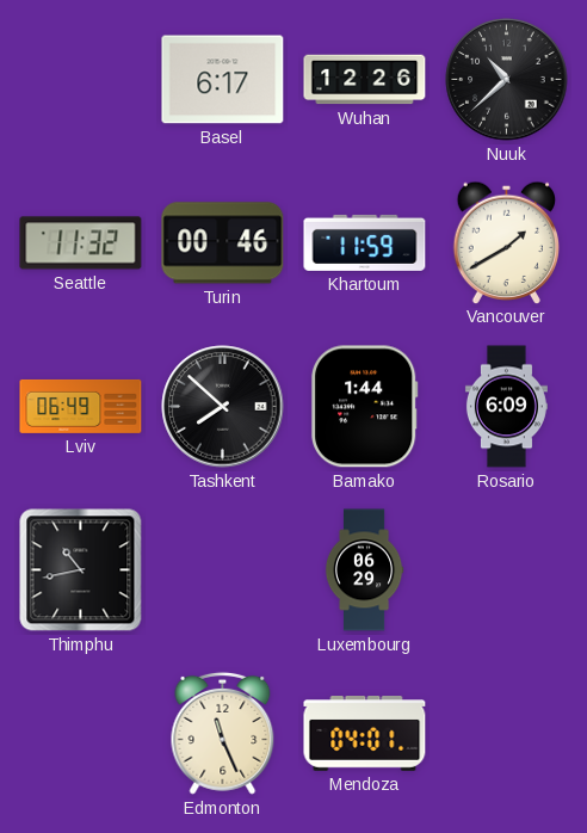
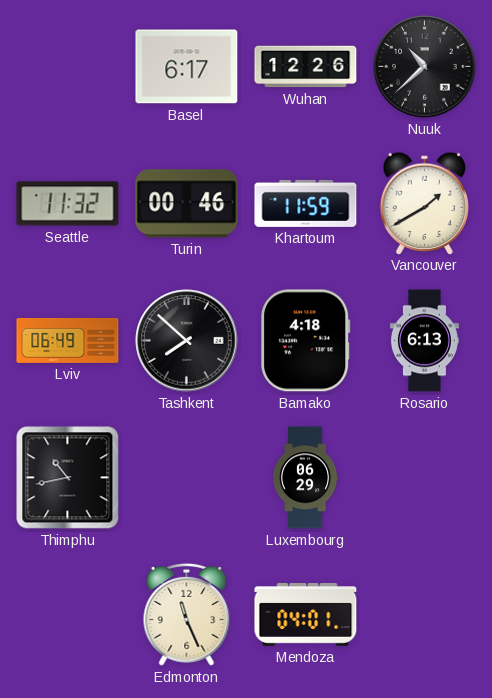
Bamako: 1:44 -> 4:18
Rosario: 6:09 -> 6:13
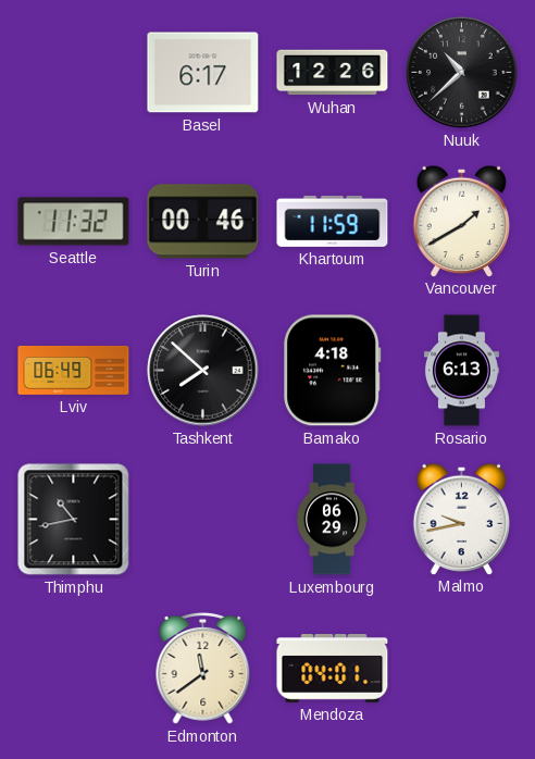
Malmo: none -> 9:43
Edmonton: 11:26 -> 11:39
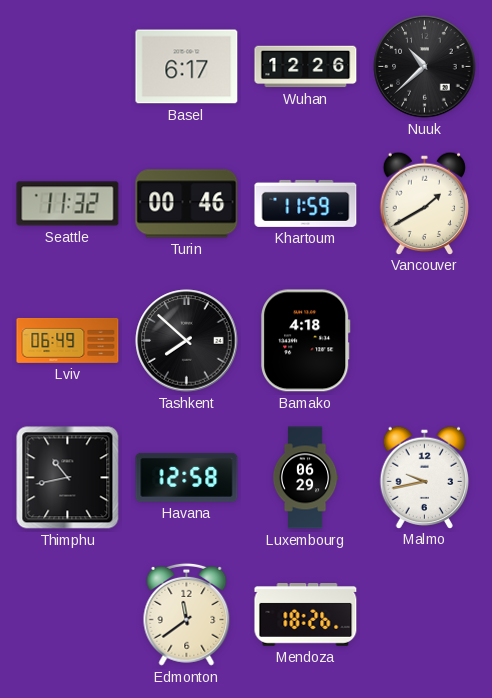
Rosario: 6:13 -> none
Havana: none -> 12:58
Mendoza: 04:01 -> 18:26
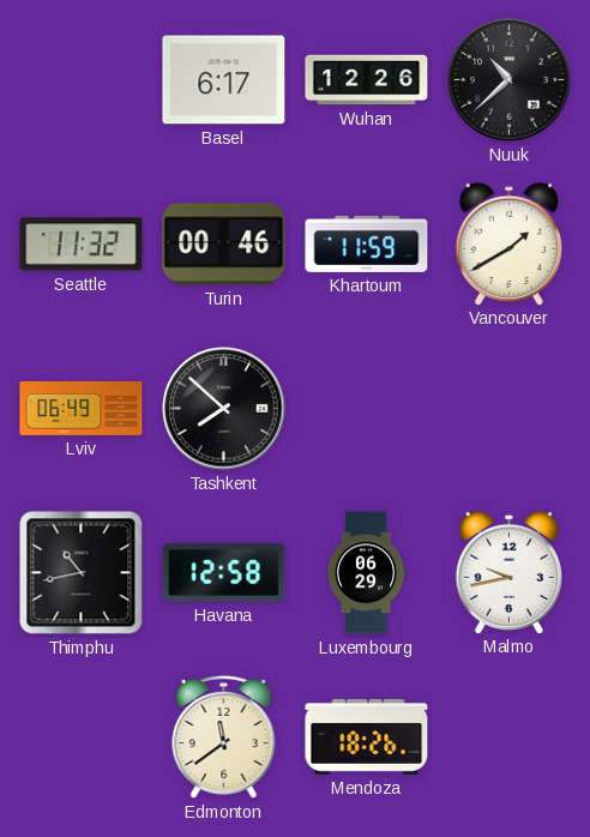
Bamako: 4:18 -> none
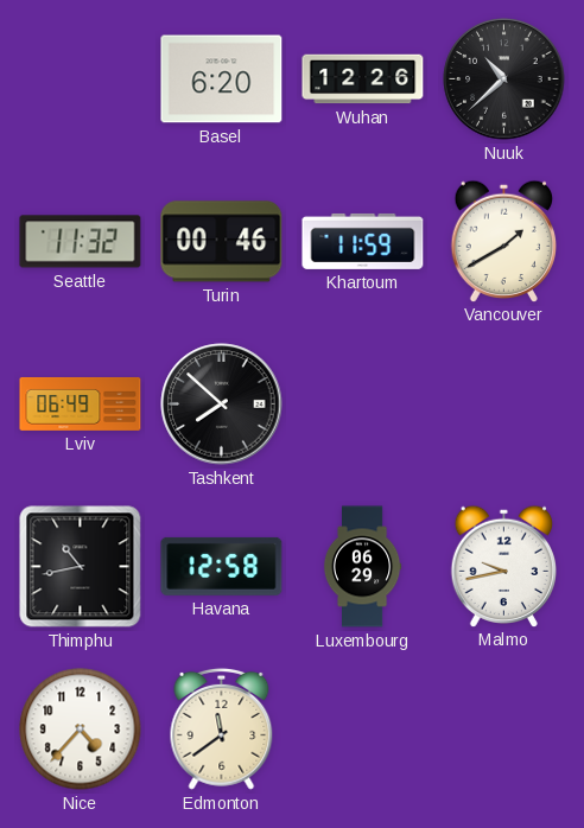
Basel: 6:17 -> 6:20
Nice: none -> 4:37
Mendoza: 18:26 -> none
